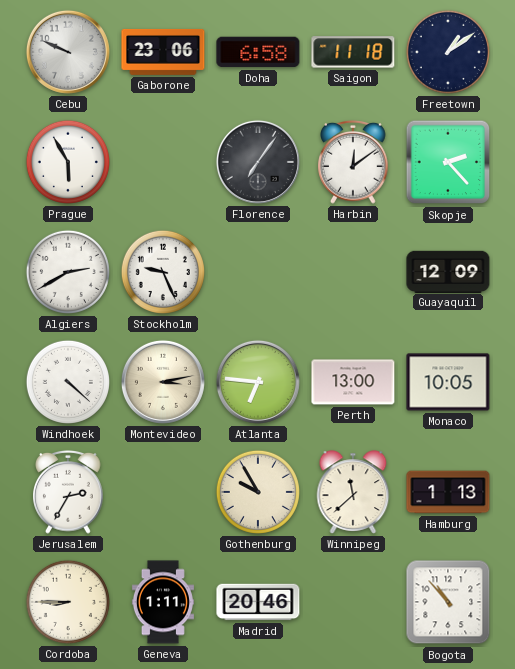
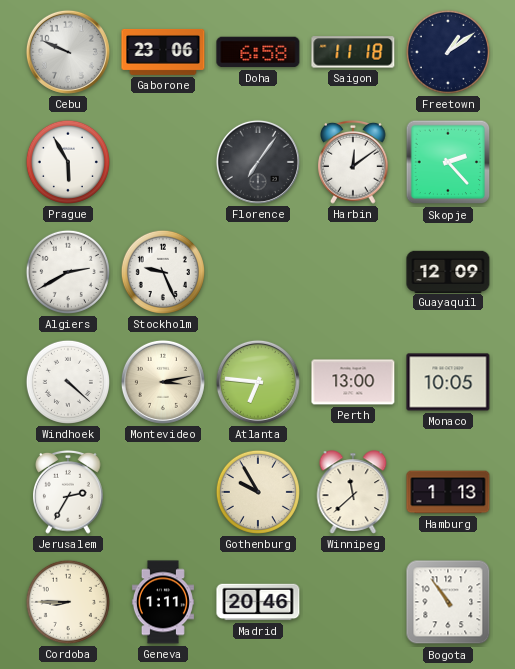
Bogota: 10:53 -> 10:54
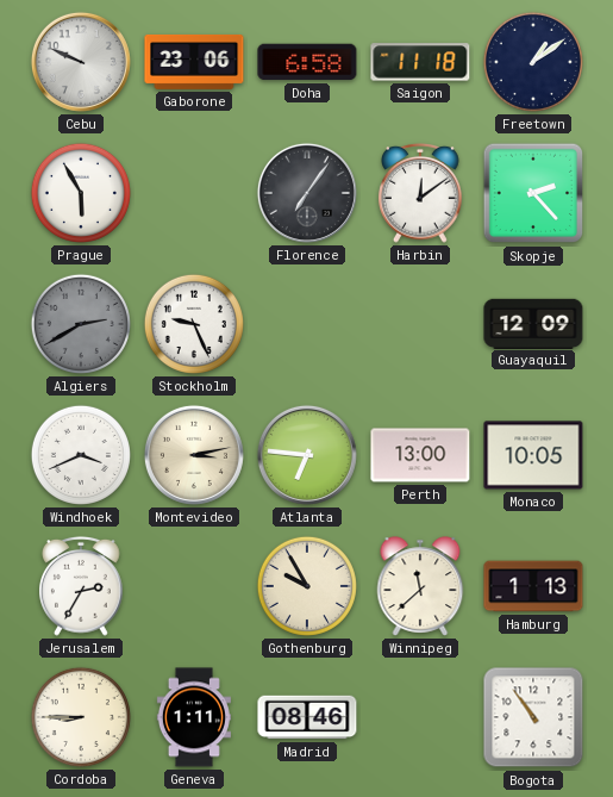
Algiers dial: white -> grey
Windhoek: 4:22 -> 3:41
Madrid: 20:46 -> 08:46
